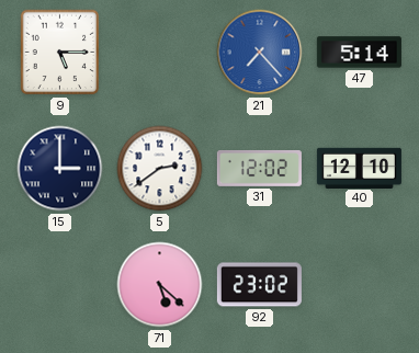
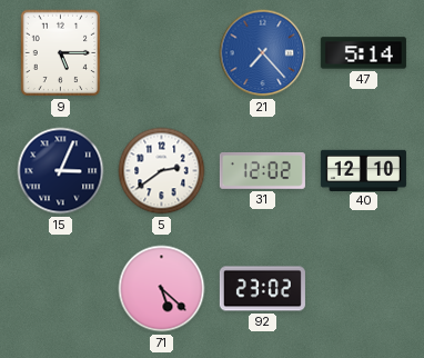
15: 3:00 -> 3:04
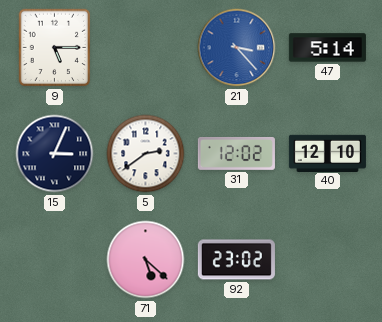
21: 7:23 -> 3:23
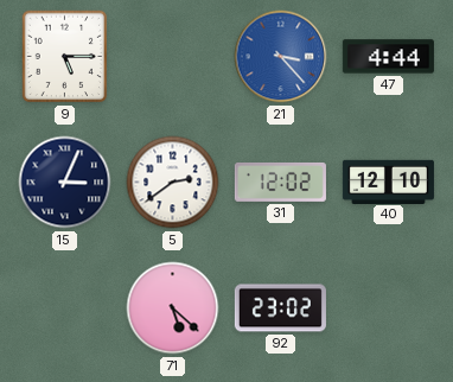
47: 5:14 -> 4:44
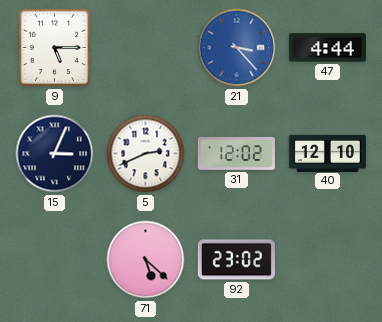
5: 2:39 -> 2:41
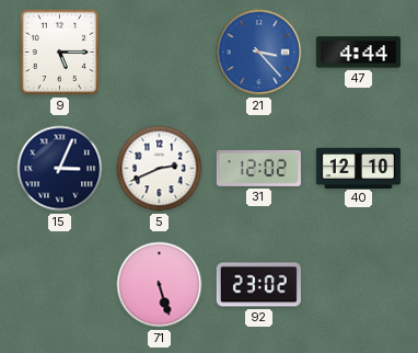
71: 5:22 -> 5:27
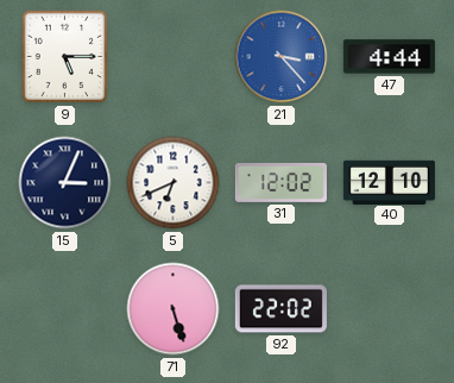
5: 2:41 -> 6:41
92: 23:02 -> 22:02
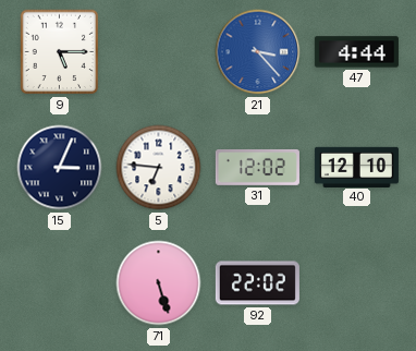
5: 6:41 -> 6:46
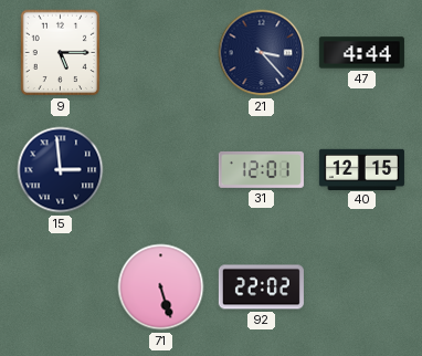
21 dial: blue -> navy
15: 3:04 -> 2:59
5: 6:46 -> none
31: 12:02 -> 12:01
40: 12:10 -> 12:15
